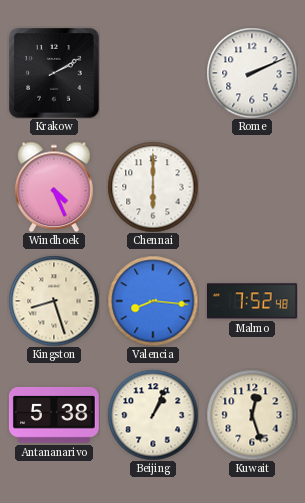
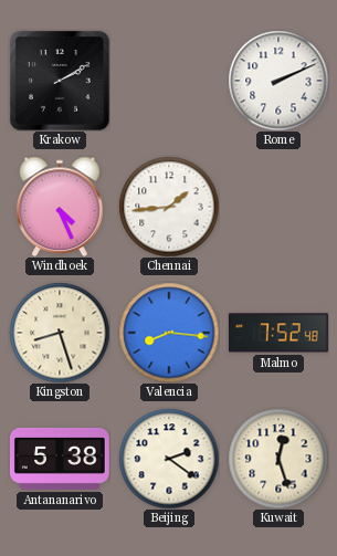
Chennai: 6:00 -> 1:44
Beijing: 1:04 -> 2:21
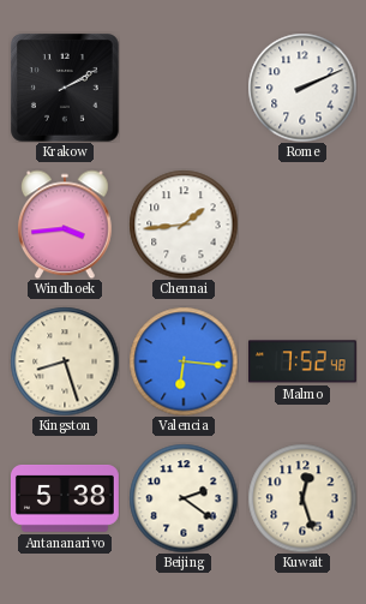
Windhoek: 4:26 -> 3:44
Valencia: 8:16 -> 6:16
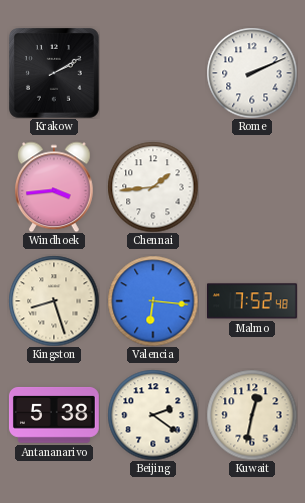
Kuwait: 12:27 -> 12:32
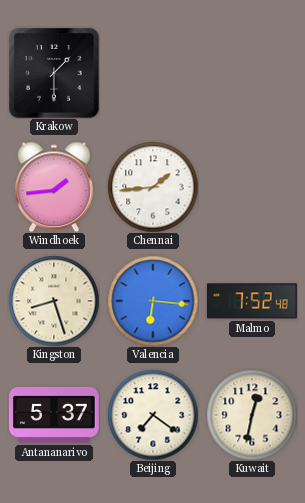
Krakow: 2:10 -> 1:30
Rome: 2:11 -> none
Windhoek: 3:44 -> 1:44
Antananarivo: 5:38 -> 5:37
Beijing: 2:21 -> 7:21
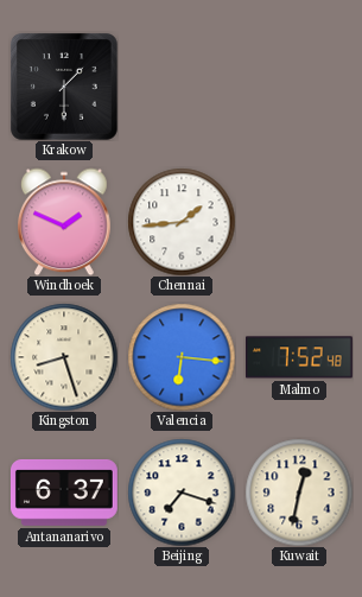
Windhoek: 1:44 -> 1:49
Antananarivo: 5:37 -> 6:37
Beijing: 7:21 -> 7:18
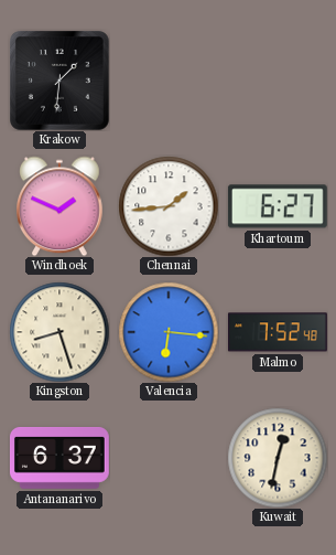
Krakow: 1:30 -> 1:31
Khartoum: none -> 6:27
Beijing: 7:18 -> none
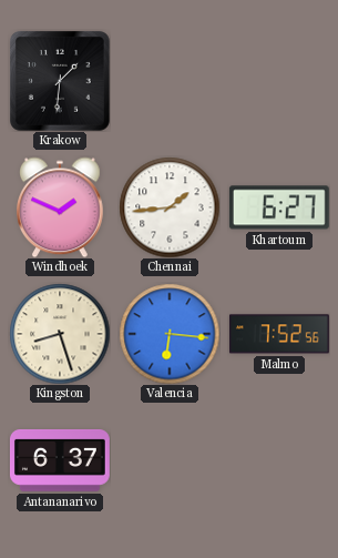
Malmo: 7:52:48 -> 7:52:56
Kuwait: 12:32 -> none
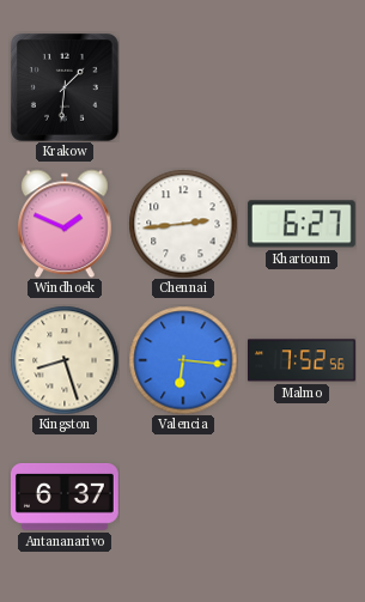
Chennai: 1:44 -> 2:44
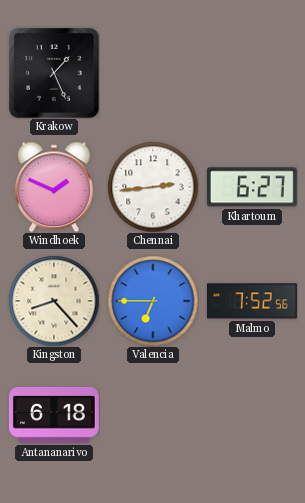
Krakow: 1:31 -> 1:26
Kingston: 8:27 -> 8:23
Valencia: 6:16 -> 6:45
Antananarivo: 6:37 -> 6:18
